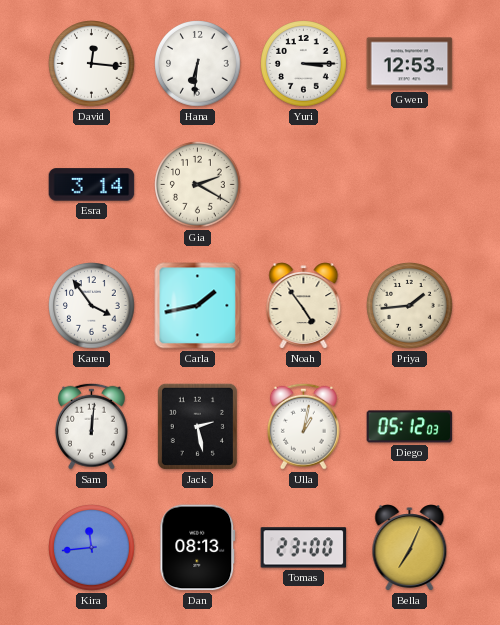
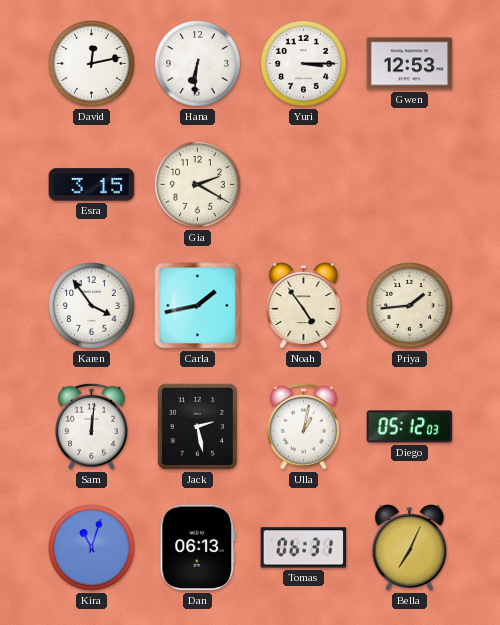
David: 12:16 -> 12:13
Esra: 3:14 -> 3:15
Kira: 11:44 -> 11:03
Dan: 08:13 -> 06:13
Tomas: 23:00 -> 06:31
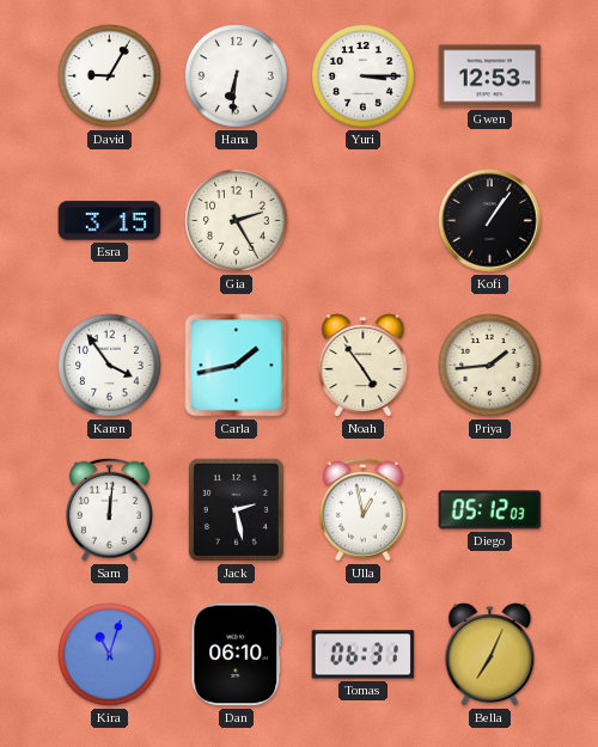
David: 12:13 -> 9:05
Gia: 2:20 -> 2:25
Kofi: none -> 1:06
Ulla: 1:02 -> 12:58
Dan: 06:13 -> 06:10
